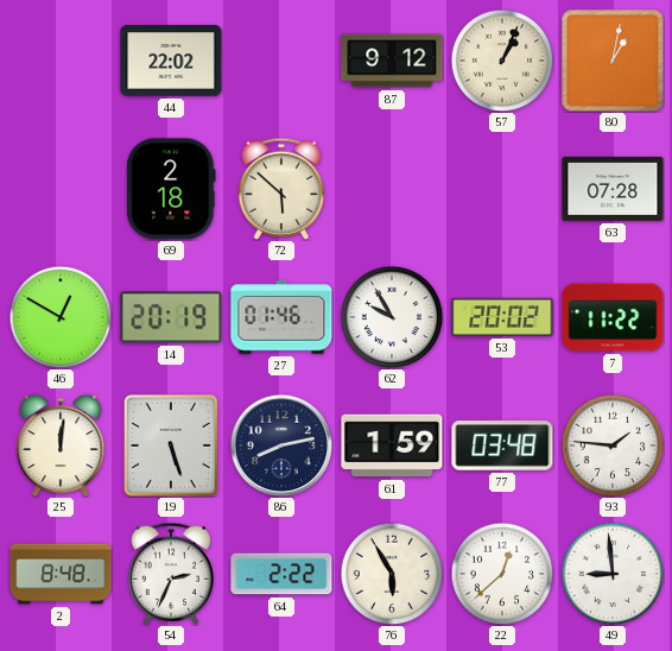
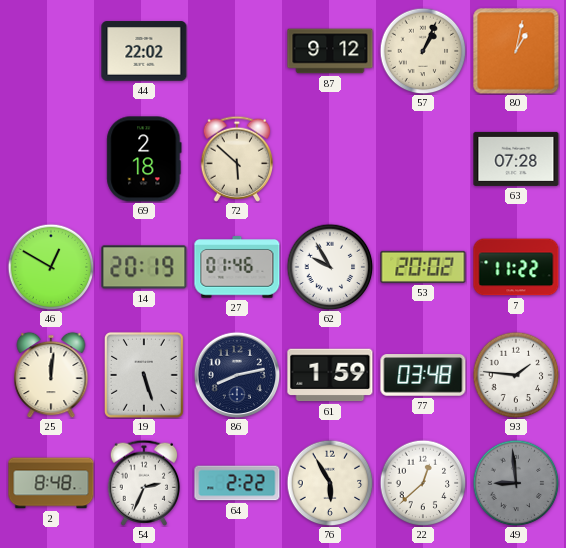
49 dial: white -> grey
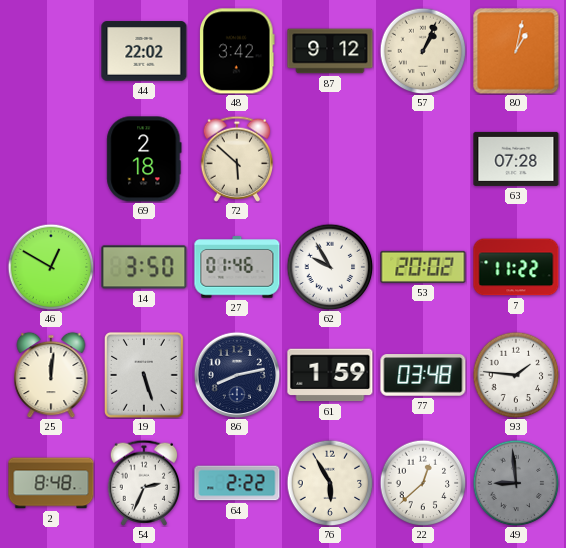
48: none -> 3:42
14: 20:19 -> 3:50
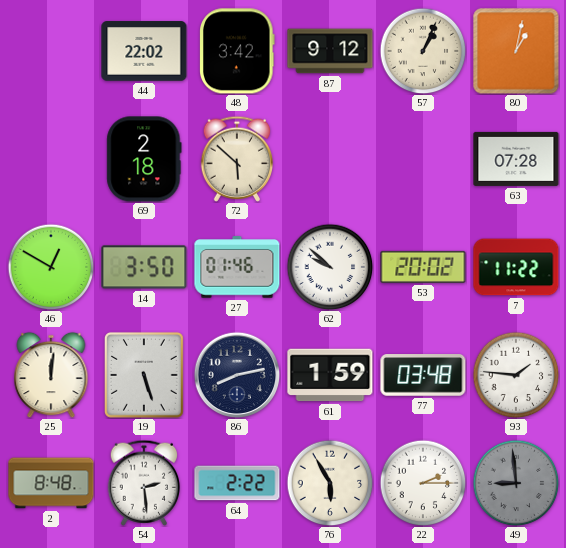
62: 9:55 -> 9:52
54: 2:34 -> 2:29
22: 12:38 -> 2:15
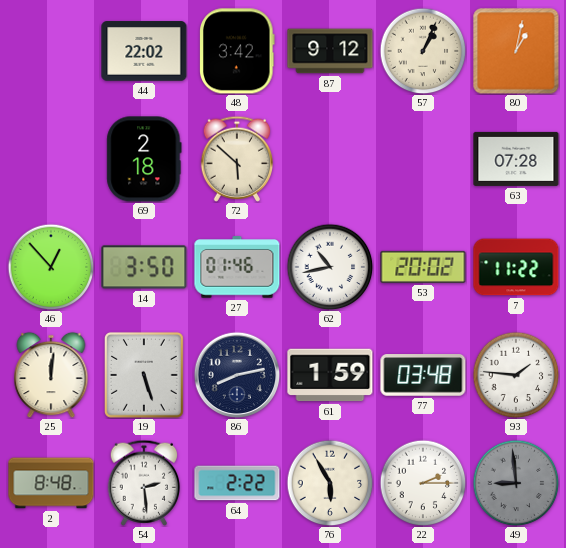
46: 12:50 -> 12:53
62: 9:52 -> 10:43
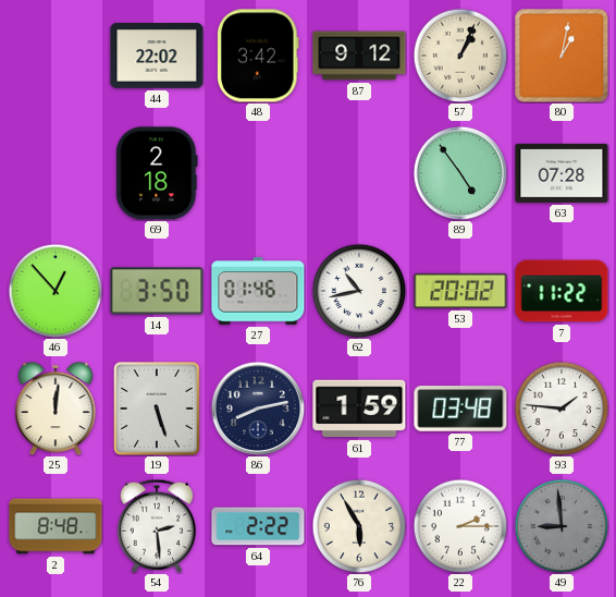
72: 5:52 -> none
89: none -> 4:54
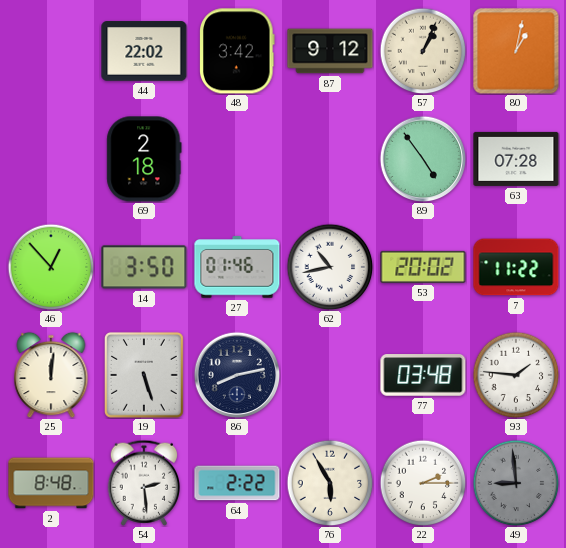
61: 1:59 -> none
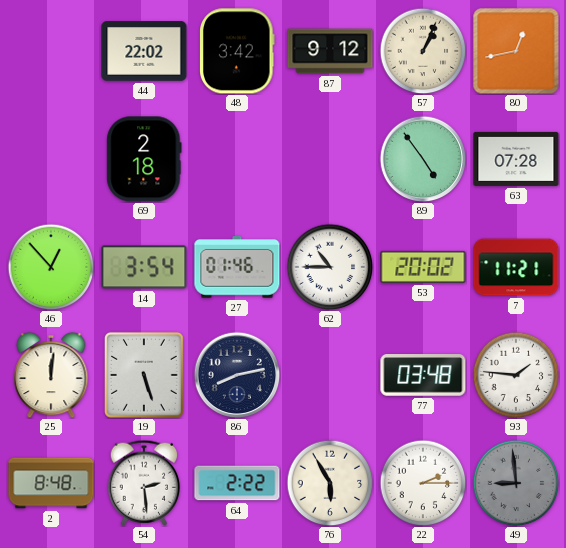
80: 1:02 -> 12:43
14: 3:50 -> 3:54
62: 10:43 -> 10:45
7: 11:22 -> 11:21
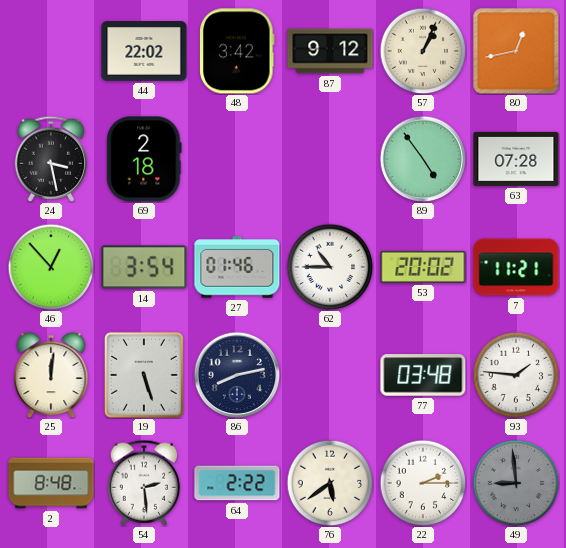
24: none -> 3:28
76: 5:55 -> 5:39
